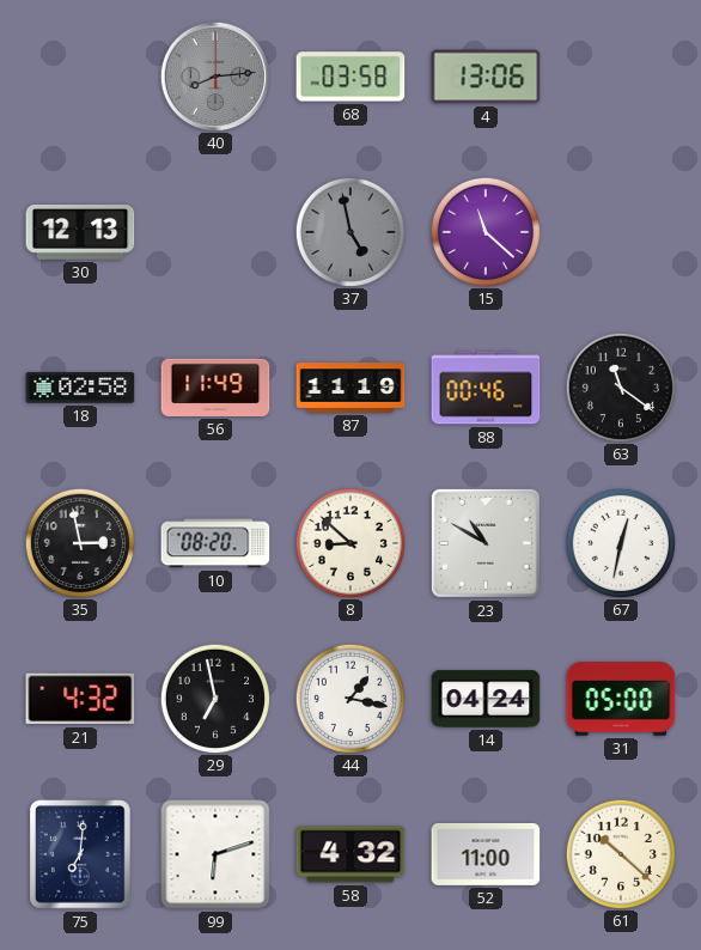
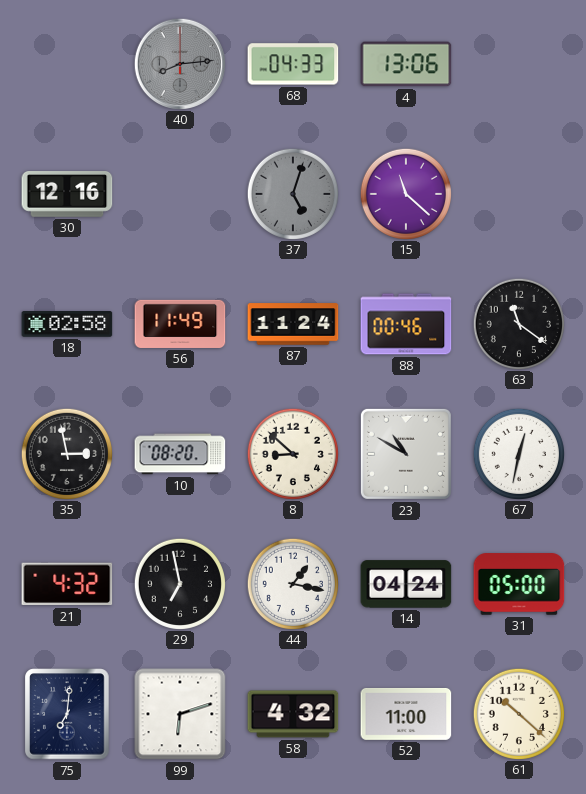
68: 03:58 -> 04:33
30: 12:13 -> 12:16
37: 4:58 -> 5:03
87: 11:19 -> 11:24
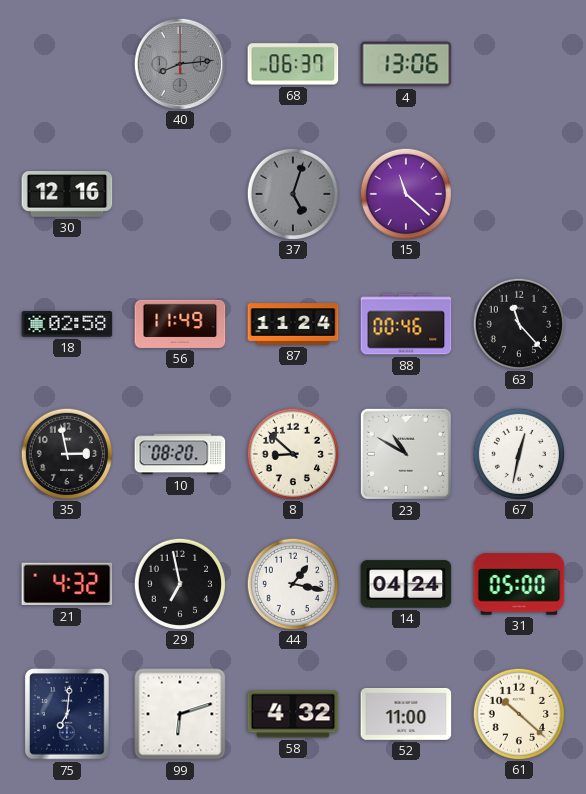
68: 04:33 -> 06:37
63: 11:21 -> 11:23
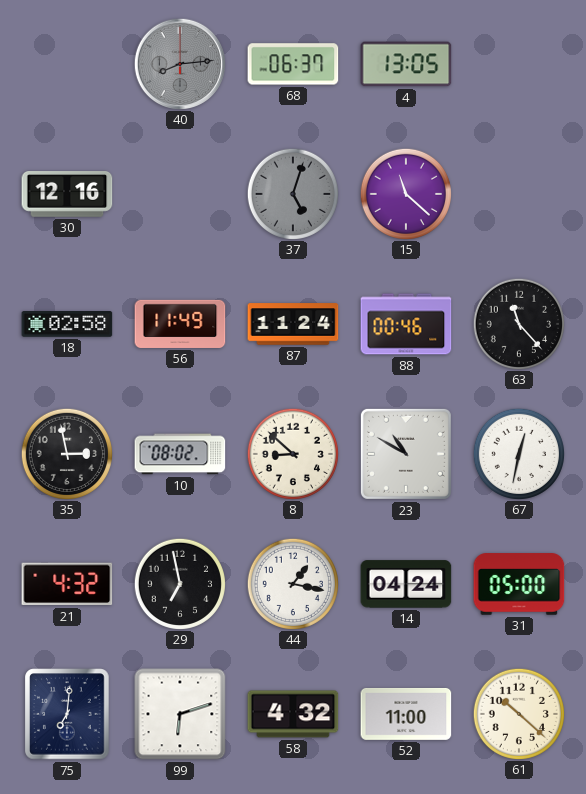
4: 13:06 -> 13:05
10: 08:20 -> 08:02
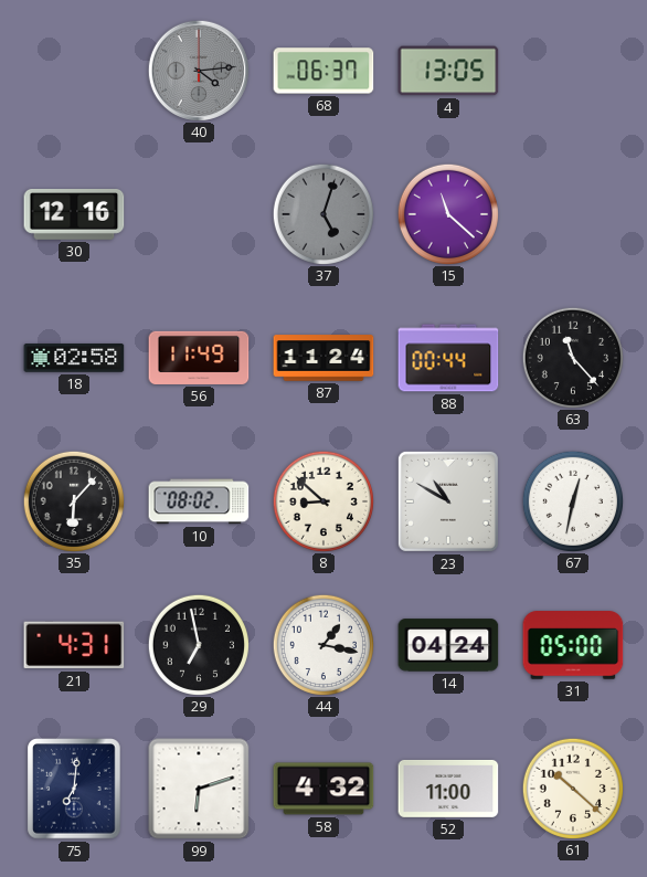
40: 8:14 -> 4:14
88: 00:46 -> 00:44
35: 2:58 -> 6:07
21: 4:32 -> 4:31
